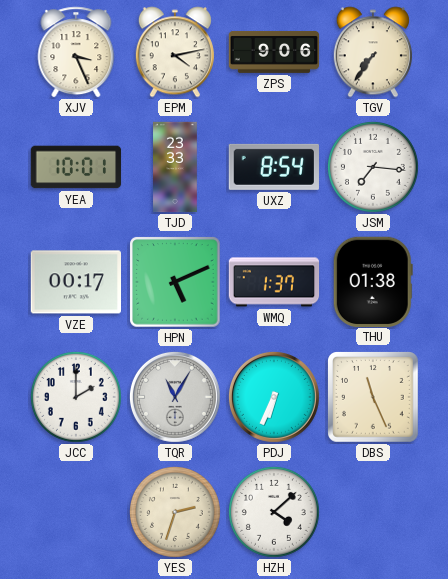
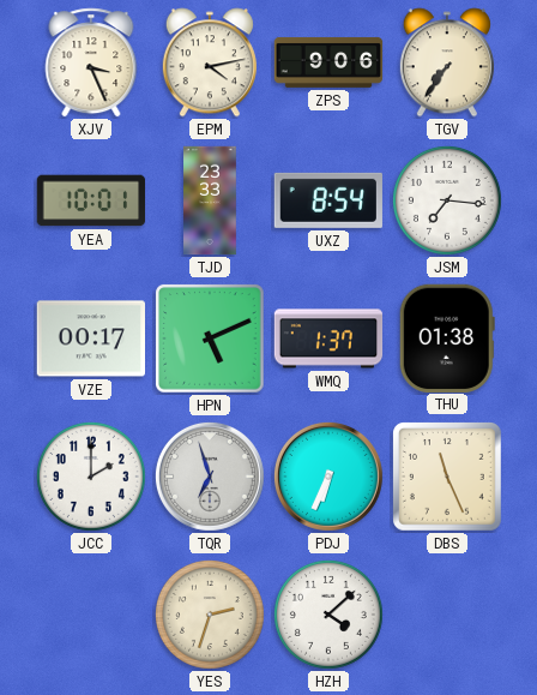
TQR: 11:05 -> 6:57
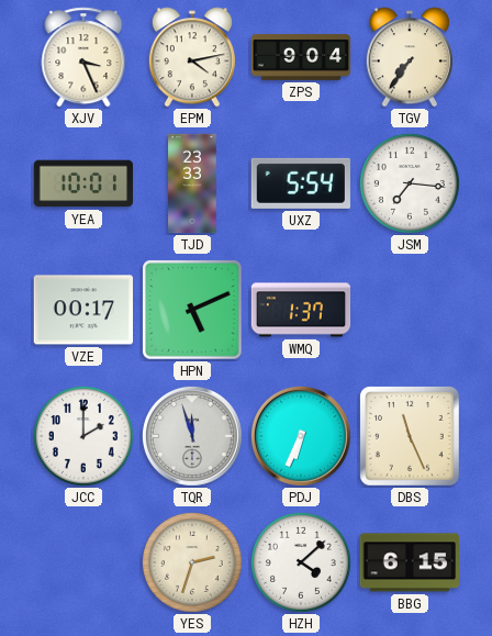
ZPS: 9:06 -> 9:04
UXZ: 8:54 -> 5:54
THU: 01:38 -> none
TQR: 6:57 -> 11:57
BBG: none -> 6:15
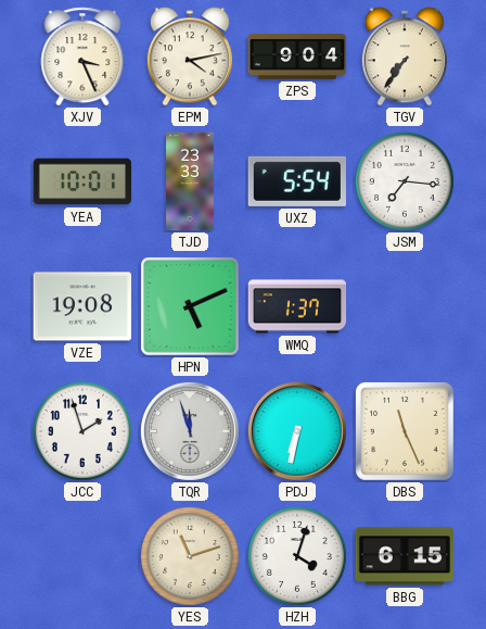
VZE: 00:17 -> 19:08
JCC: 2:00 -> 1:57
PDJ: 6:34 -> 6:32
YES: 2:33 -> 11:12
HZH: 4:08 -> 4:03
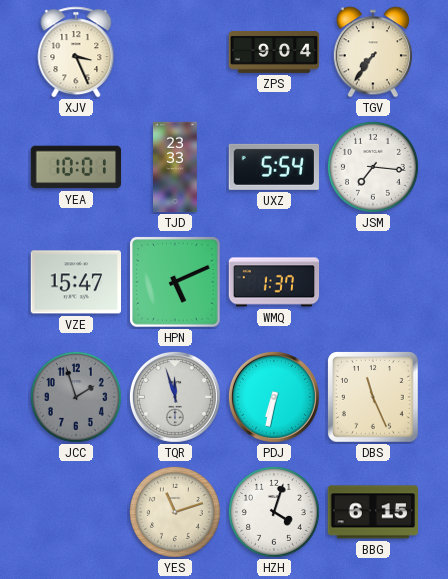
EPM: 4:13 -> none
VZE: 19:08 -> 15:47
JCC dial: white -> grey
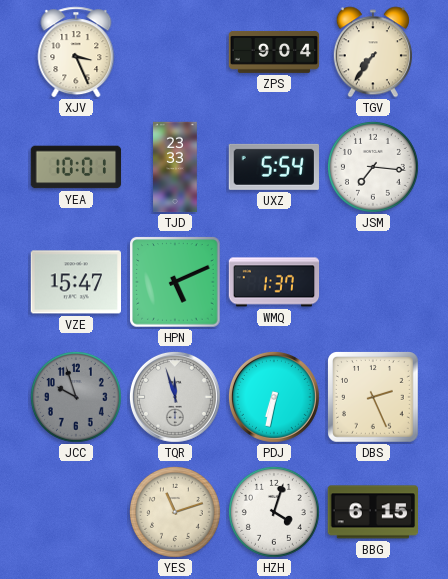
JCC: 1:57 -> 9:57
DBS: 11:26 -> 2:26
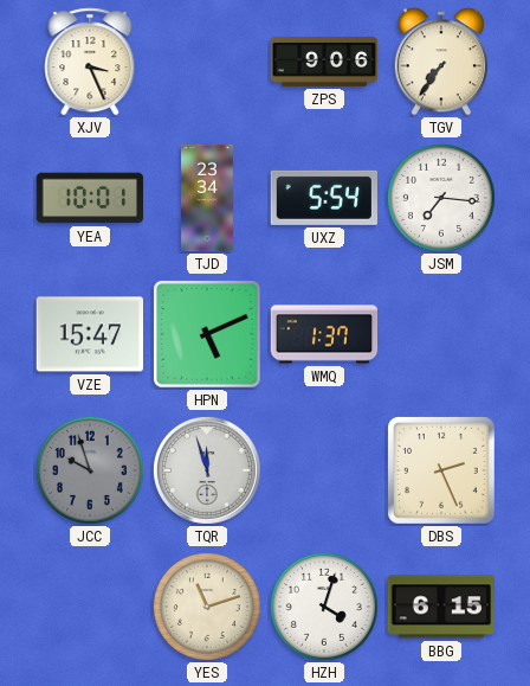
ZPS: 9:04 -> 9:06
TJD: 23:33 -> 23:34
PDJ: 6:32 -> none
